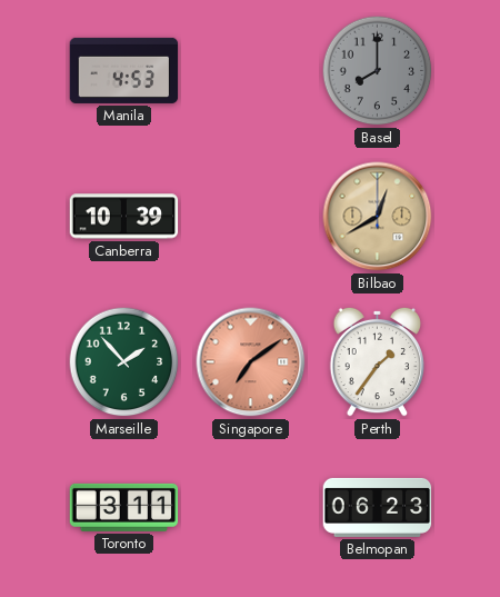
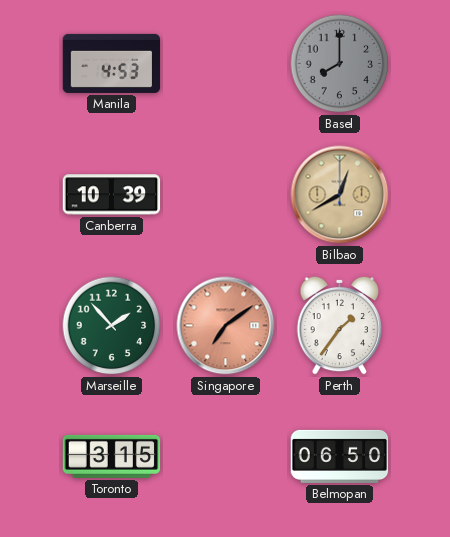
Toronto: 3:11 -> 3:15
Belmopan: 06:23 -> 06:50
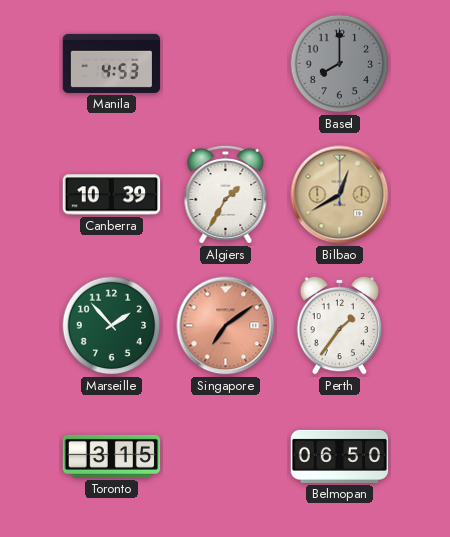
Algiers: none -> 1:35
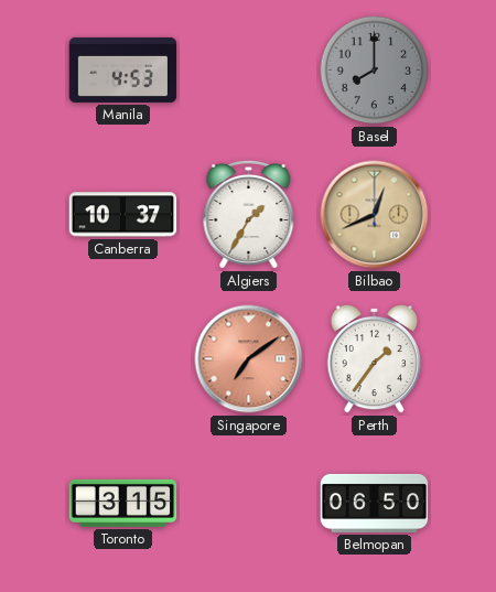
Canberra: 10:39 -> 10:37
Bilbao: 12:40 -> 12:41
Marseille: 1:53 -> none
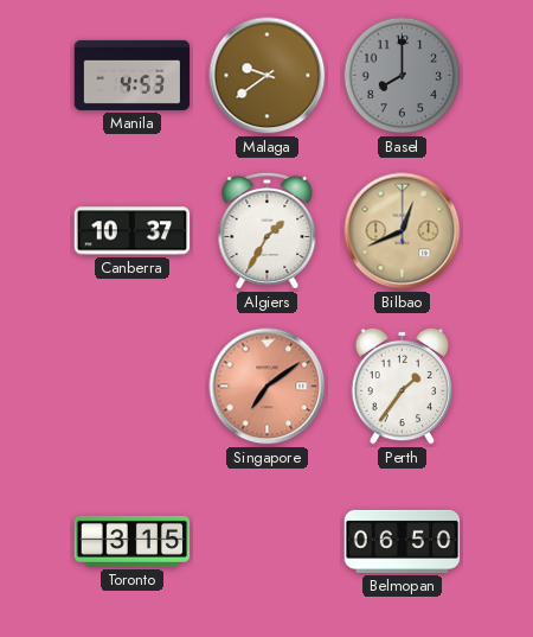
Malaga: none -> 9:39
